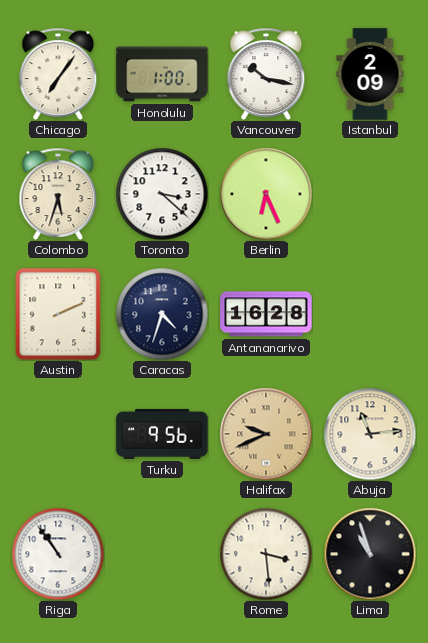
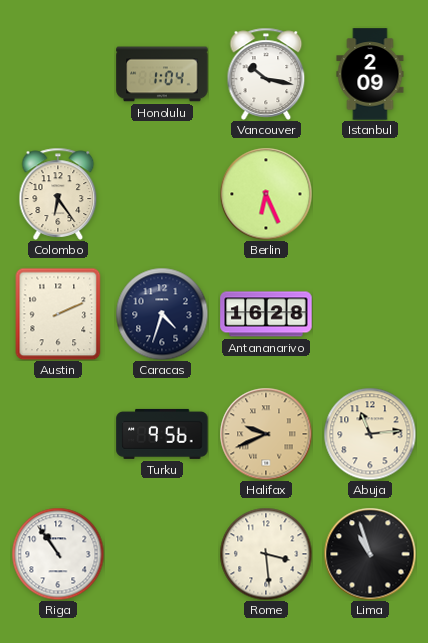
Chicago: 7:06 -> none
Honolulu: 1:00 -> 1:04
Colombo: 5:33 -> 6:24
Toronto: 3:22 -> none
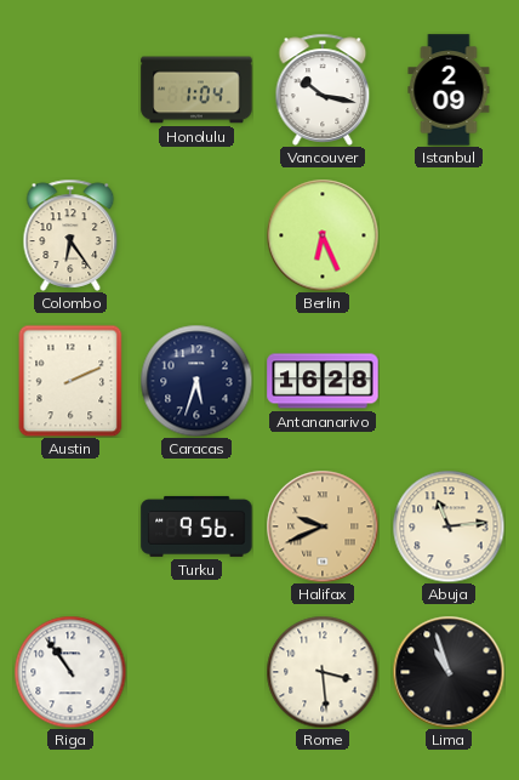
Caracas: 4:33 -> 5:33
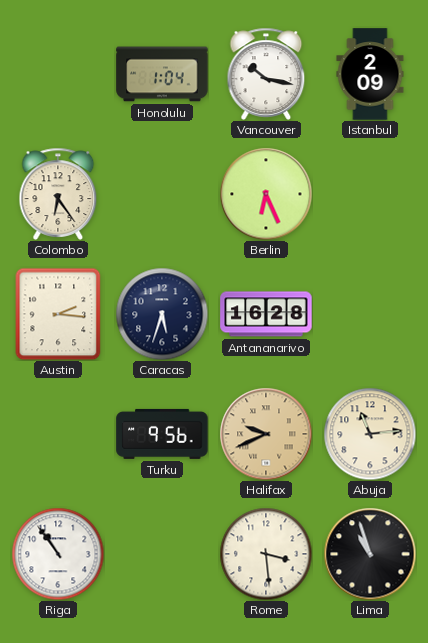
Austin: 2:11 -> 2:16
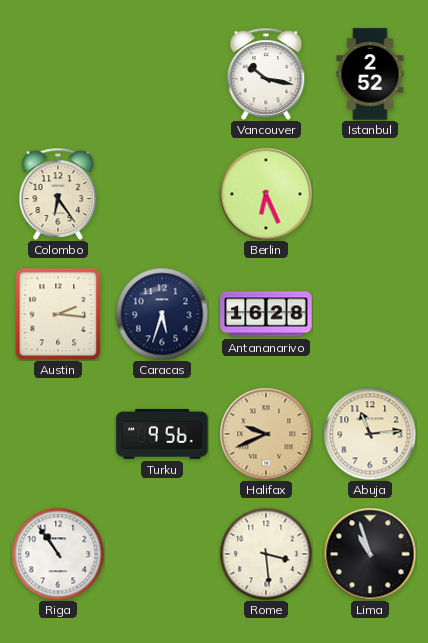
Honolulu: 1:04 -> none
Istanbul: 2:09 -> 2:52
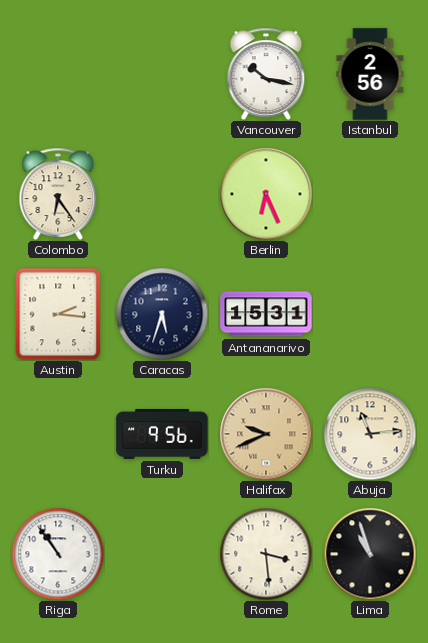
Istanbul: 2:52 -> 2:56
Antananarivo: 16:28 -> 15:31
